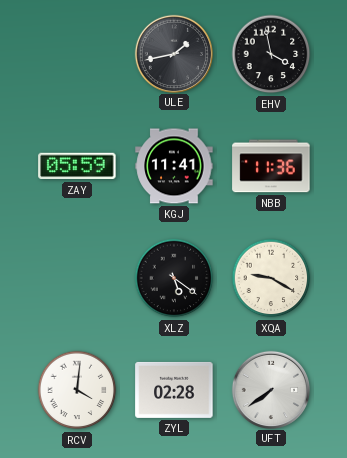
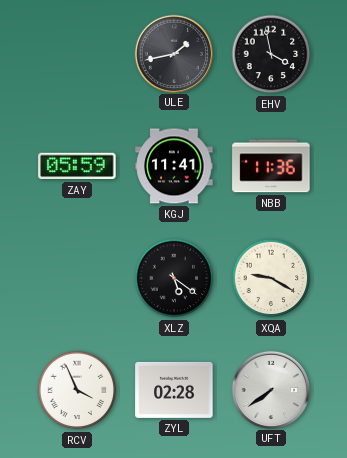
RCV: 4:01 -> 3:56
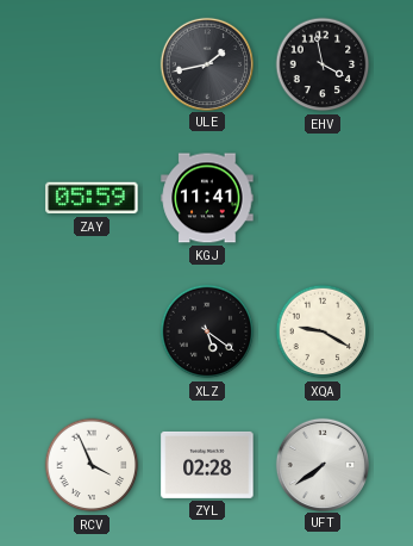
NBB: 11:36 -> none
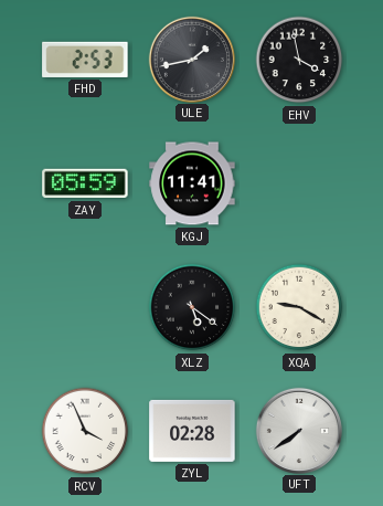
FHD: none -> 2:53
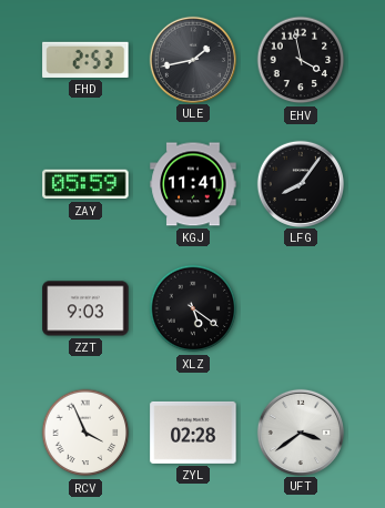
LFG: none -> 8:06
ZZT: none -> 9:03
XQA: 9:20 -> none
UFT: 7:39 -> 3:39
